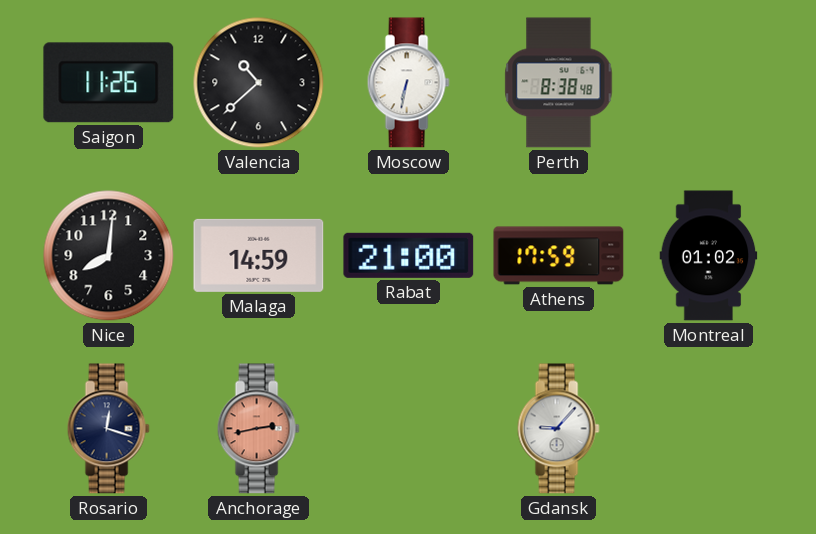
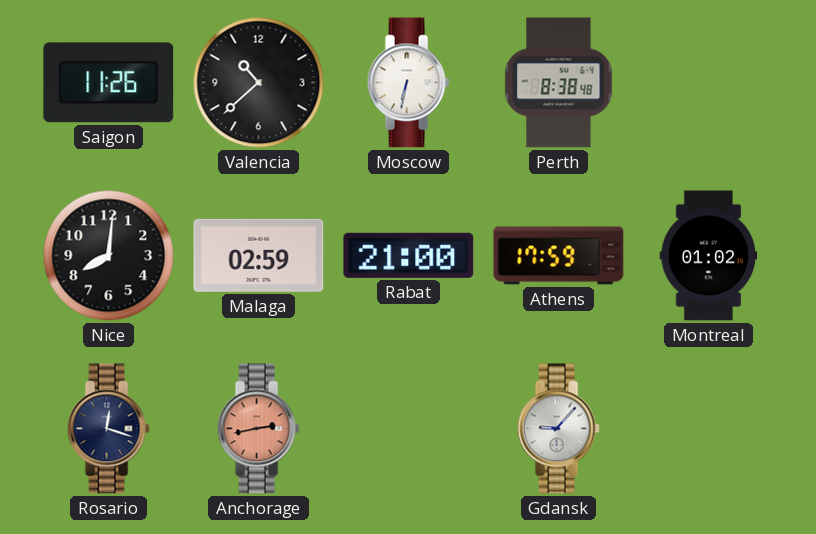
Malaga: 14:59 -> 02:59
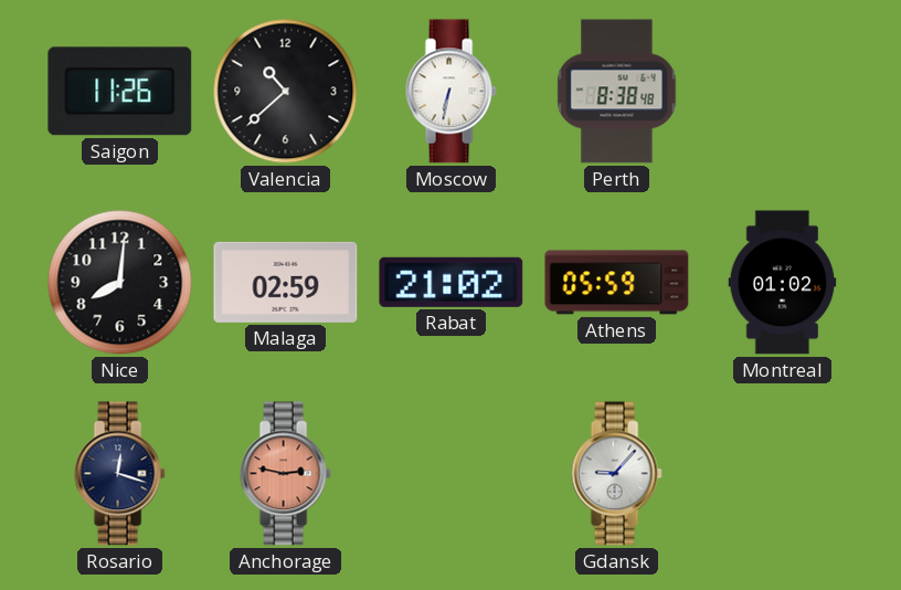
Rabat: 21:00 -> 21:02
Athens: 17:59 -> 05:59
Anchorage: 2:43 -> 2:47
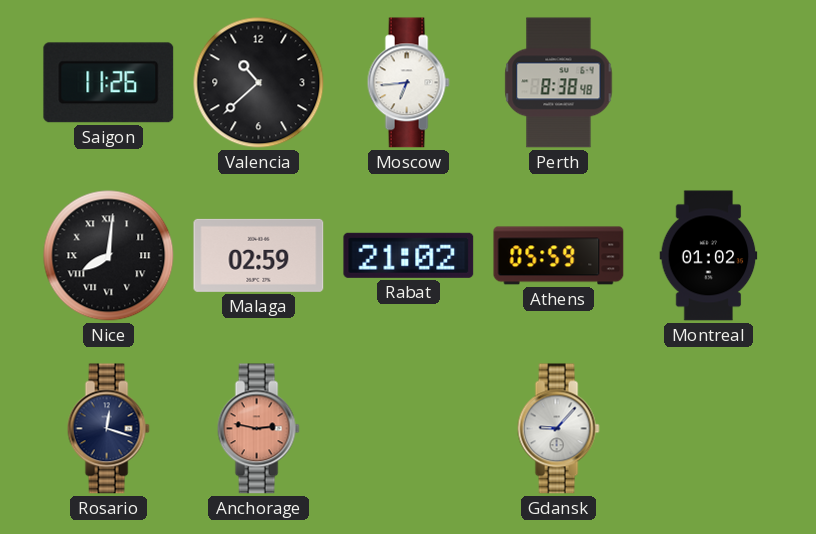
Moscow: 6:32 -> 6:44
Nice numerals: Arabic -> Roman
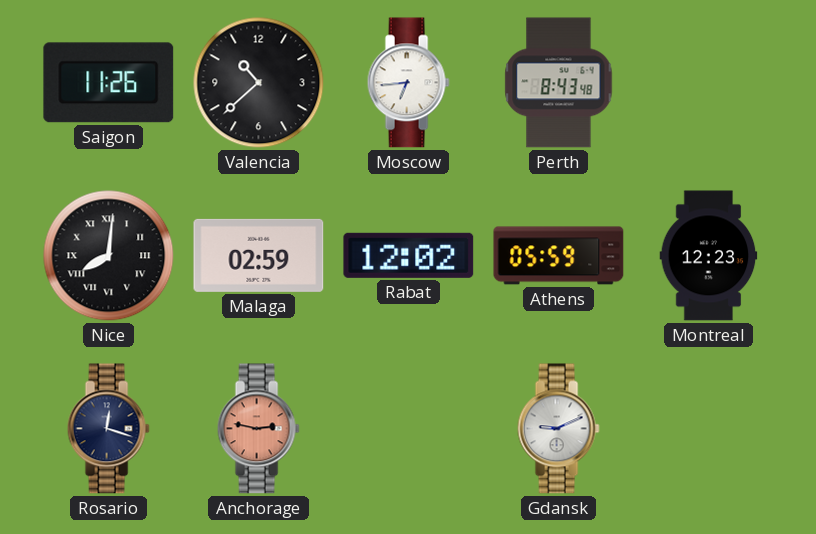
Perth: 8:38 -> 8:43
Rabat: 21:02 -> 12:02
Montreal: 01:02 -> 12:23
Gdansk: 9:07 -> 9:11
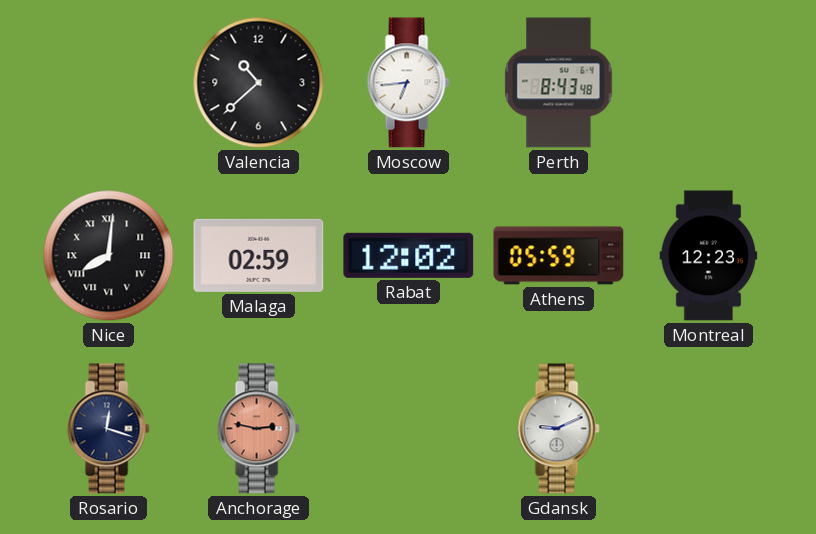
Saigon: 11:26 -> none
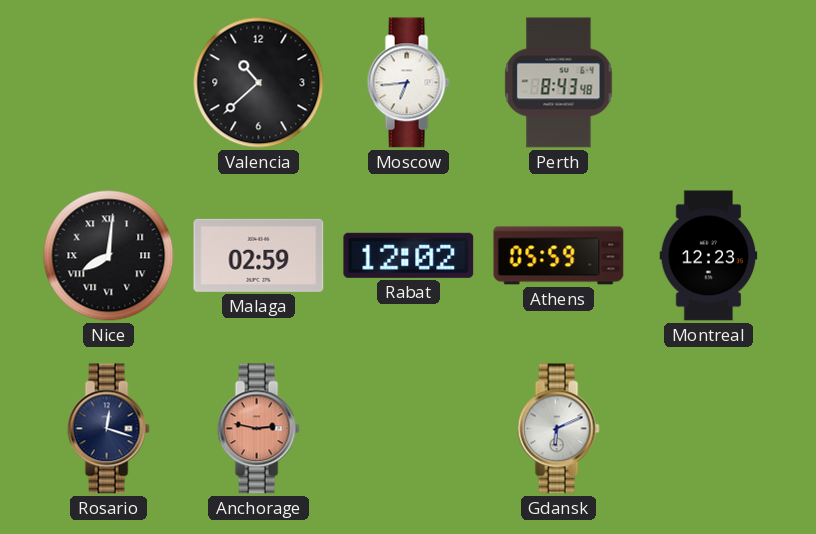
Gdansk: 9:11 -> 6:11
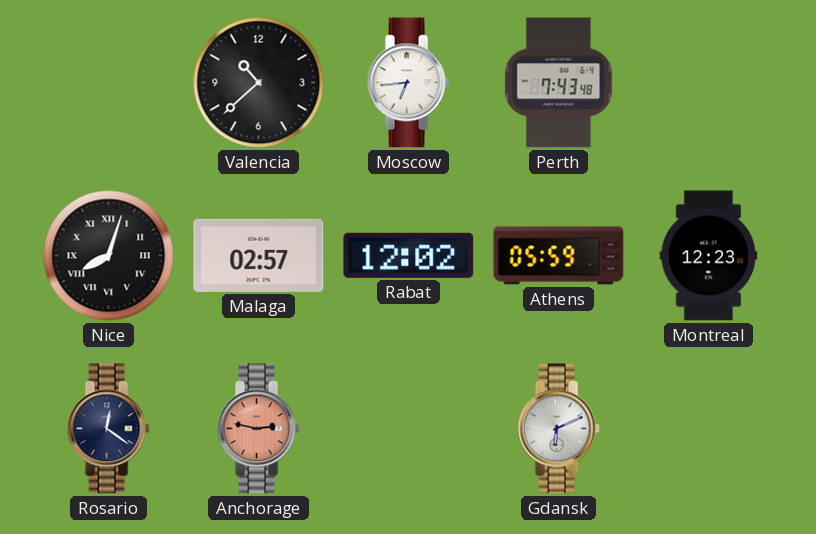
Perth: 8:43 -> 7:43
Nice: 8:01 -> 8:03
Malaga: 02:59 -> 02:57
Rosario: 12:18 -> 12:21
